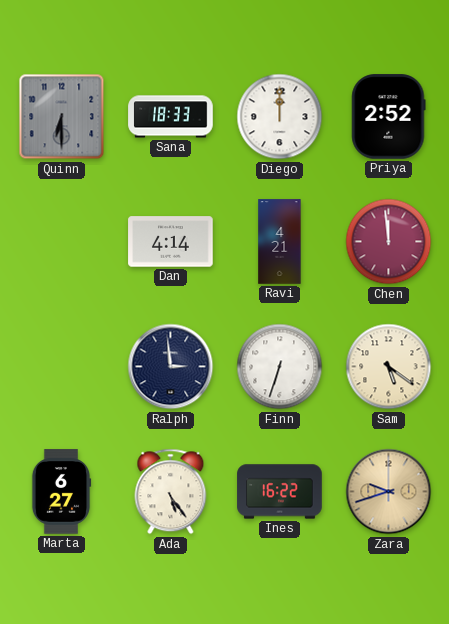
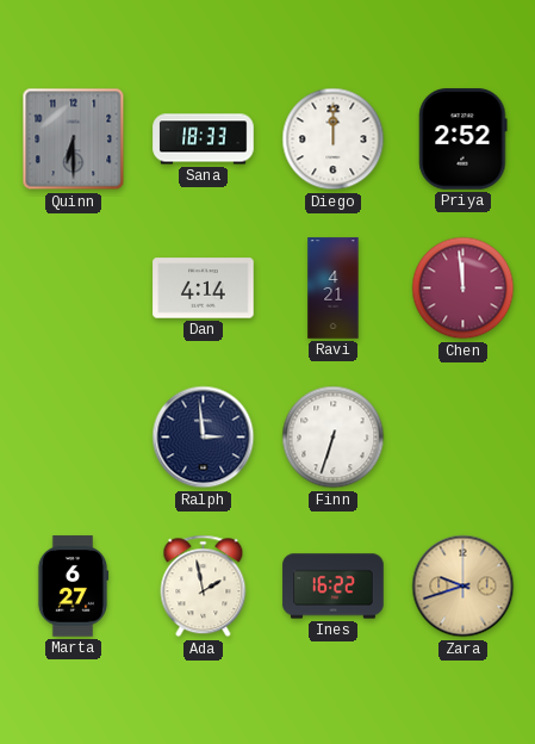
Sam: 5:21 -> none
Ada: 5:24 -> 1:58
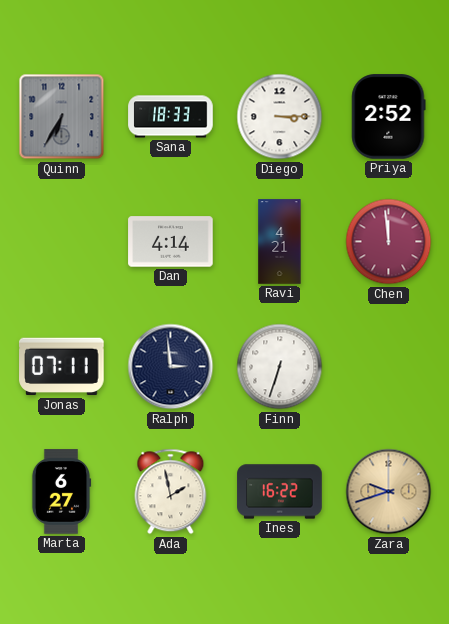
Quinn: 6:30 -> 6:35
Diego: 12:00 -> 3:15
Jonas: none -> 07:11
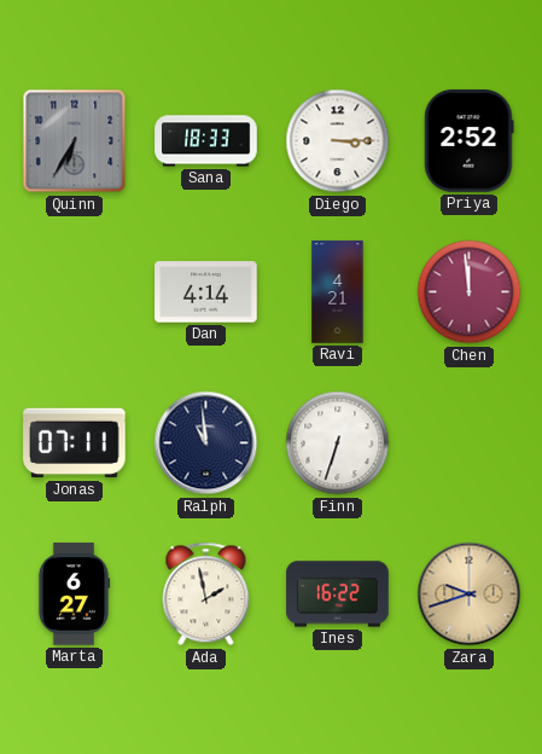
Ralph: 2:59 -> 10:59
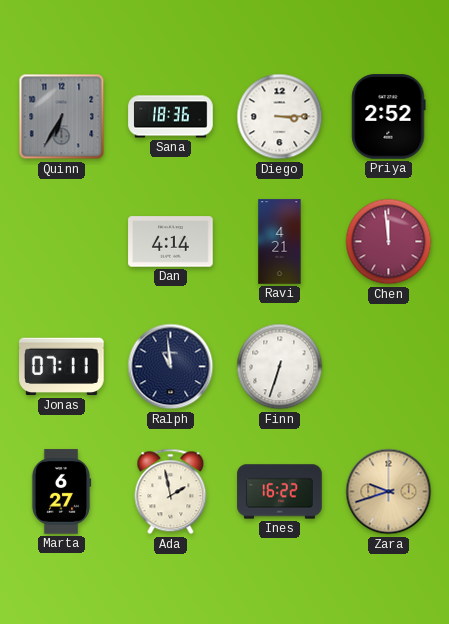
Sana: 18:33 -> 18:36
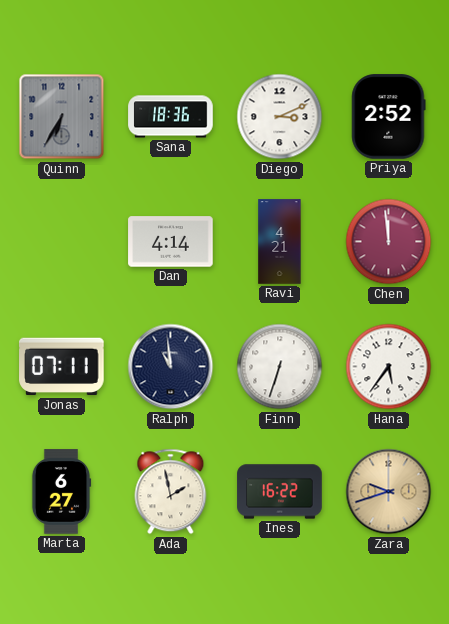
Diego: 3:15 -> 3:11
Hana: none -> 5:36
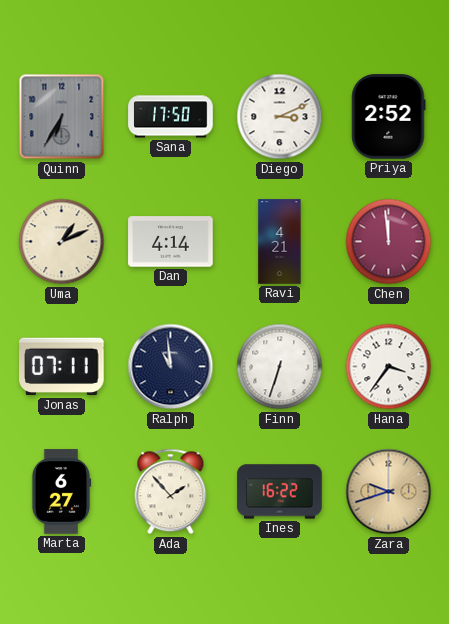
Sana: 18:36 -> 17:50
Uma: none -> 1:11
Hana: 5:36 -> 3:36
Ada: 1:58 -> 1:53
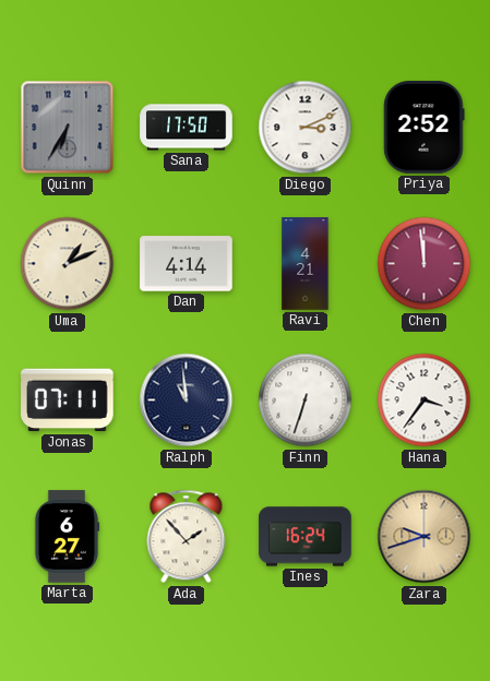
Ines: 16:22 -> 16:24
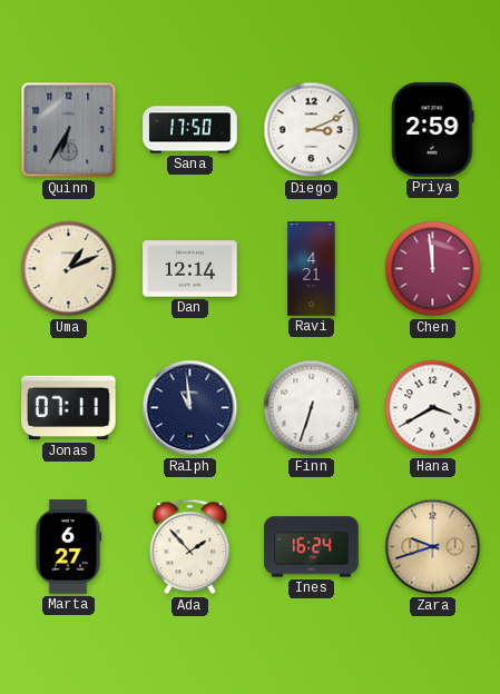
Priya: 2:52 -> 2:59
Dan: 4:14 -> 12:14
Hana: 3:36 -> 3:40
